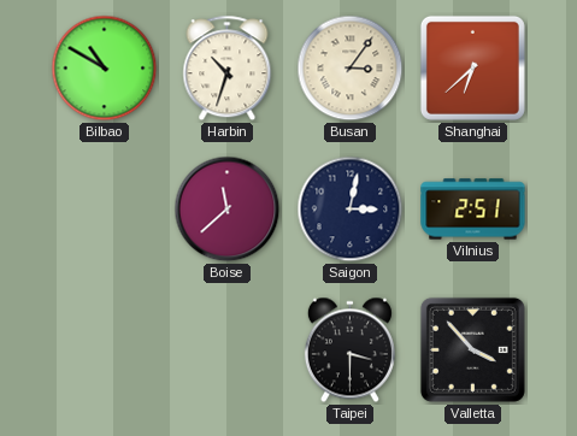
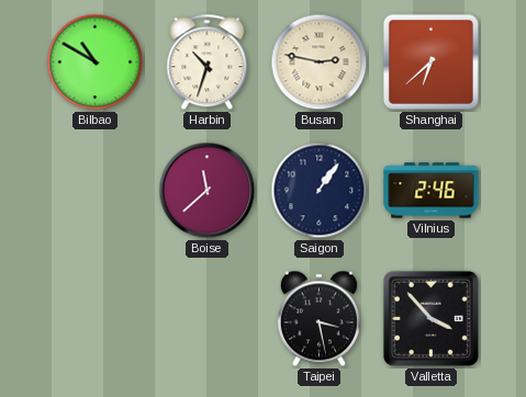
Busan: 3:06 -> 2:47
Saigon: 3:02 -> 1:06
Vilnius: 2:51 -> 2:46
Taipei: 3:30 -> 3:28
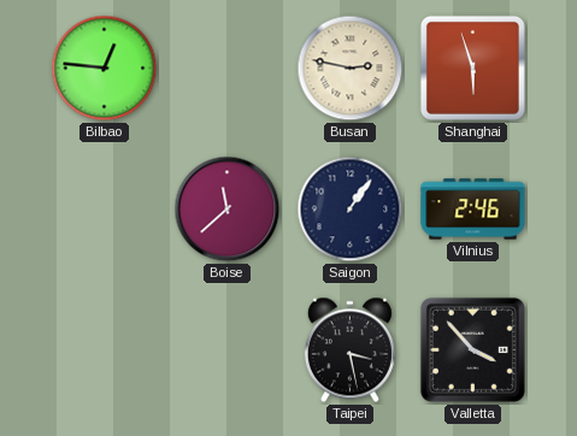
Bilbao: 10:50 -> 12:46
Harbin: 10:33 -> none
Shanghai: 6:38 -> 5:57
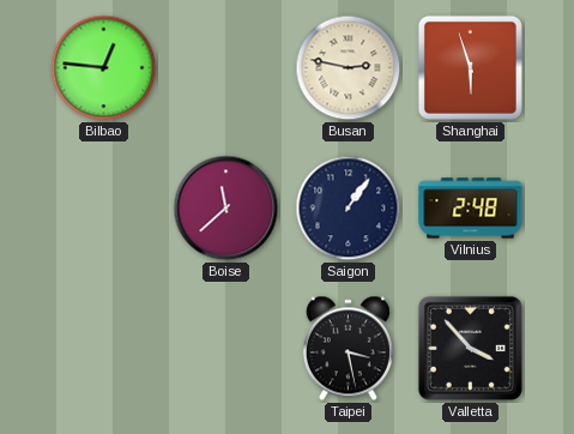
Vilnius: 2:46 -> 2:48
